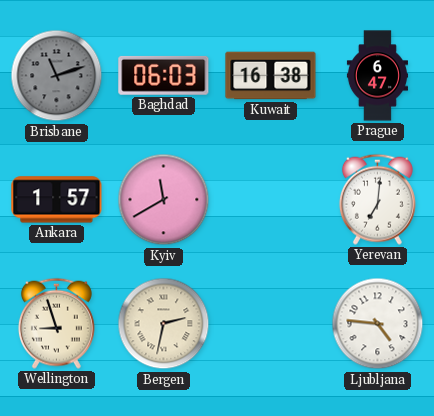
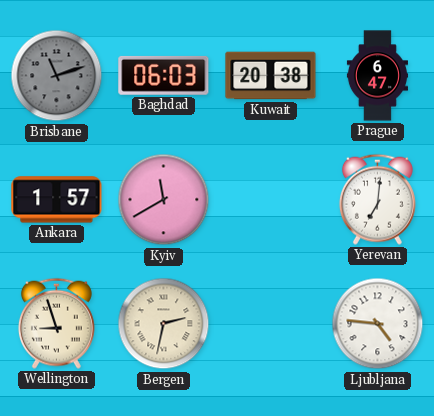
Kuwait: 16:38 -> 20:38
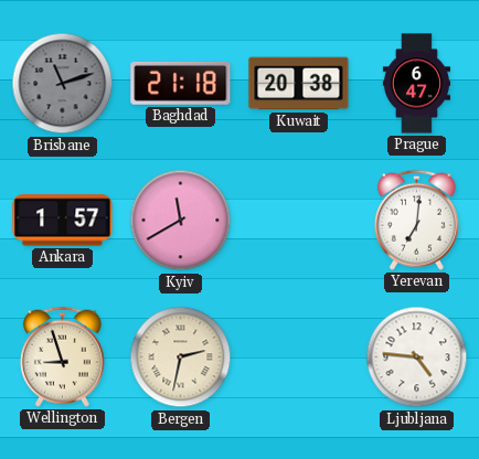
Baghdad: 06:03 -> 21:18
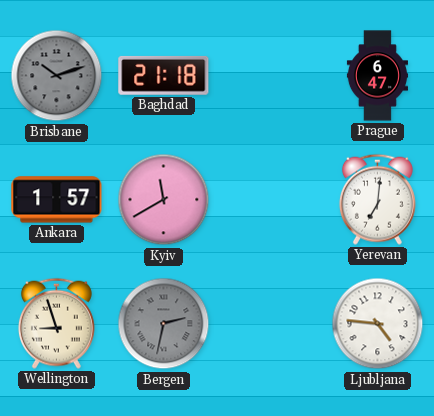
Brisbane: 11:12 -> 10:12
Kuwait: 20:38 -> none
Bergen dial: cream -> grey
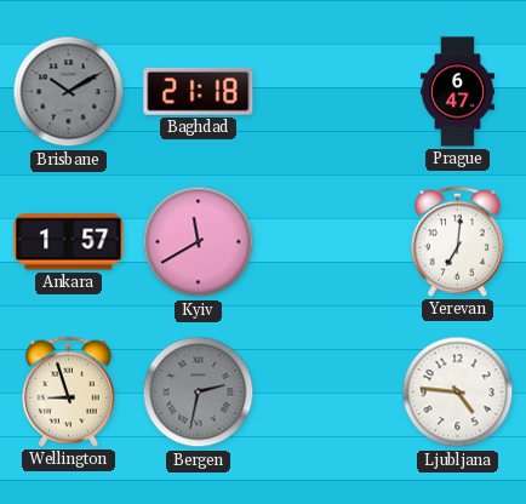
Brisbane: 10:12 -> 10:10
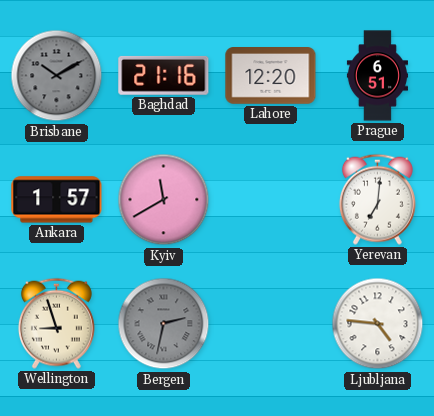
Baghdad: 21:18 -> 21:16
Lahore: none -> 12:20
Prague: 6:47 -> 6:51
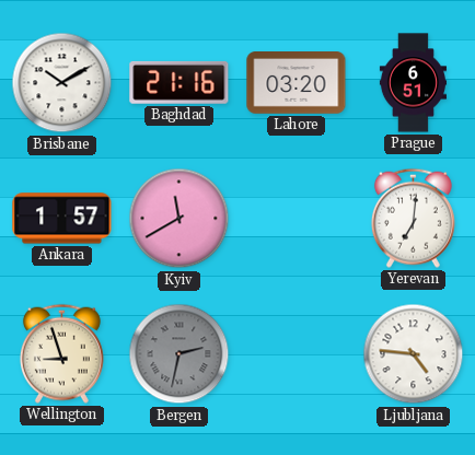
Brisbane dial: grey -> white
Lahore: 12:20 -> 03:20
